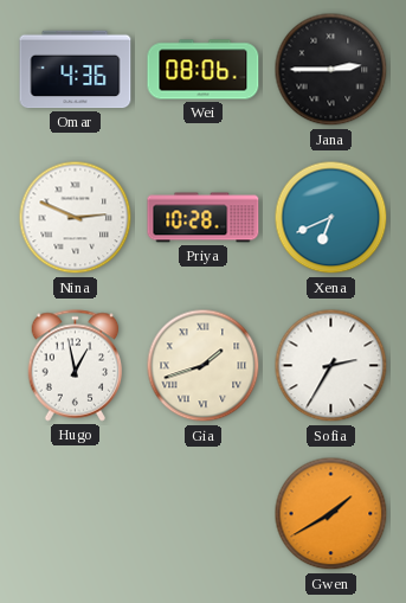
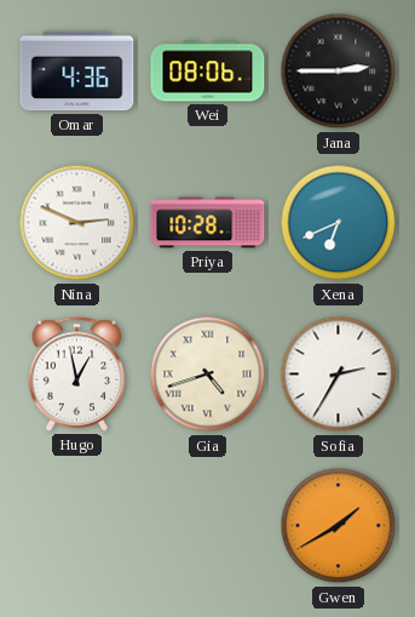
Gia: 1:42 -> 4:42
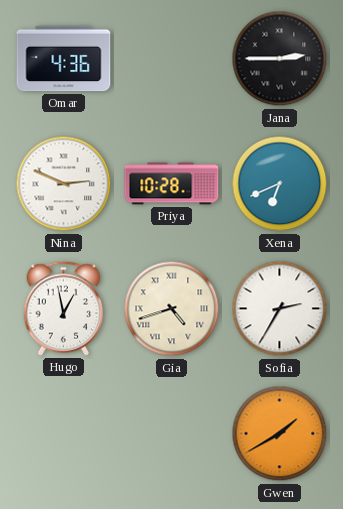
Wei: 08:06 -> none
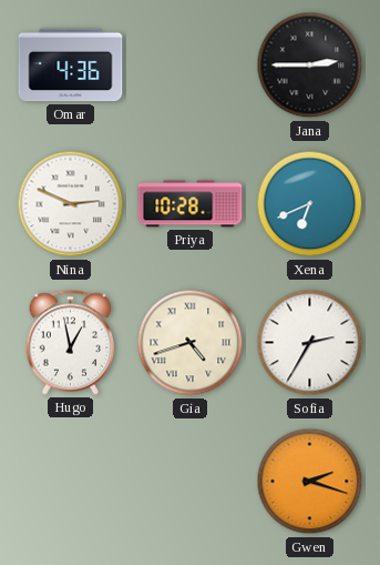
Gwen: 1:40 -> 2:18
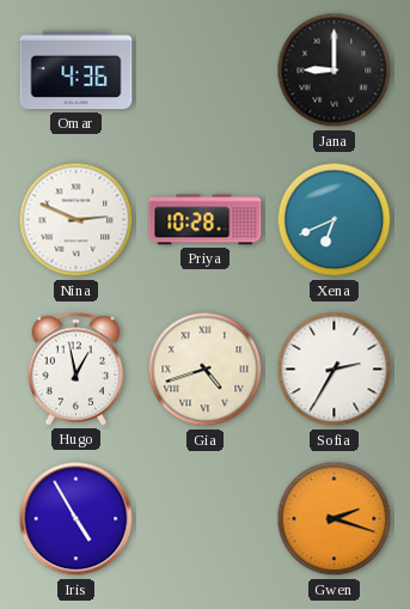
Jana: 2:45 -> 9:00
Iris: none -> 4:55
